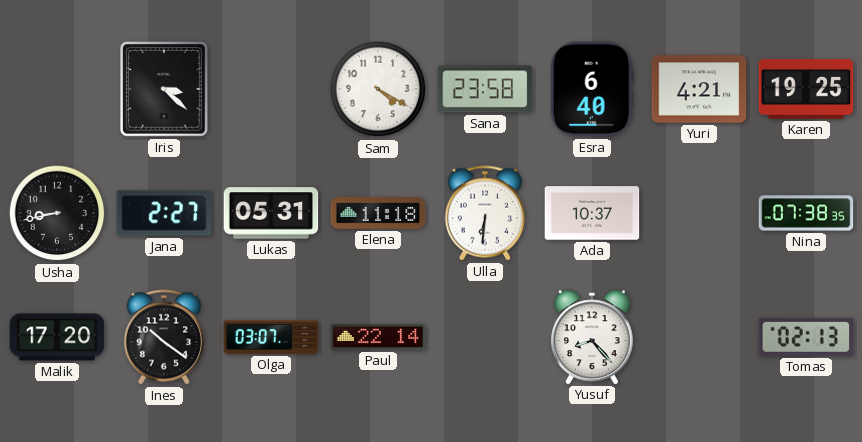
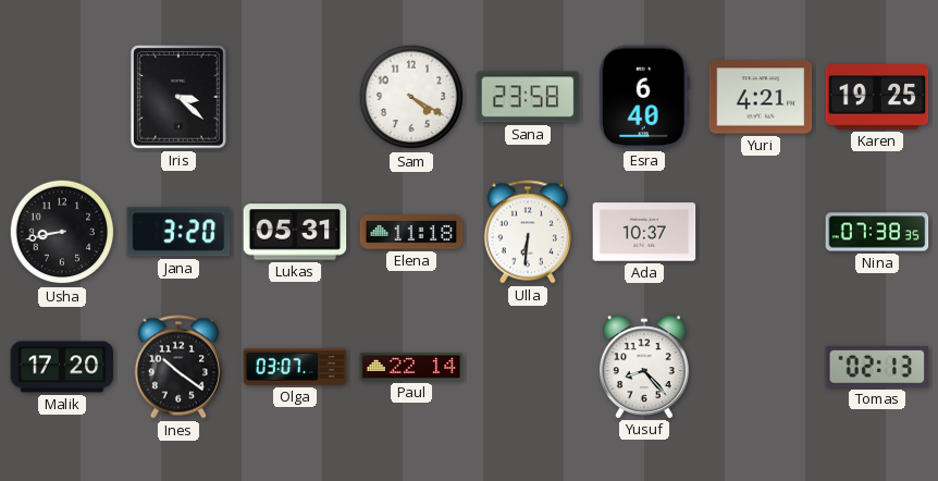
Jana: 2:27 -> 3:20
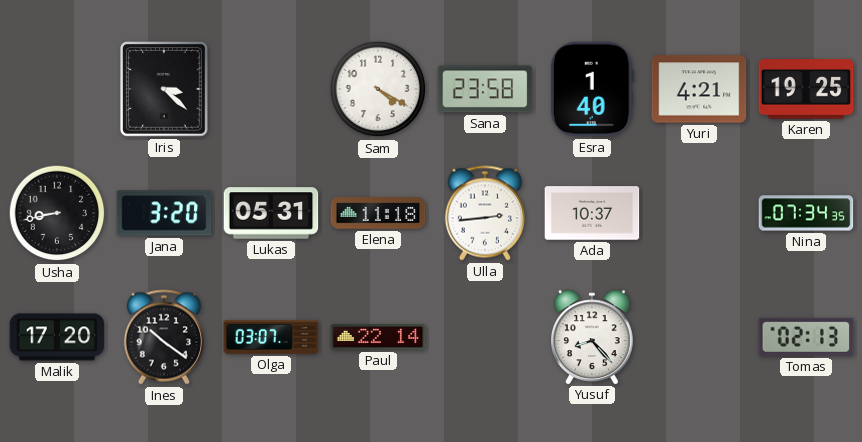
Esra: 6:40 -> 1:40
Ulla: 6:31 -> 2:44
Nina: 07:38 -> 07:34
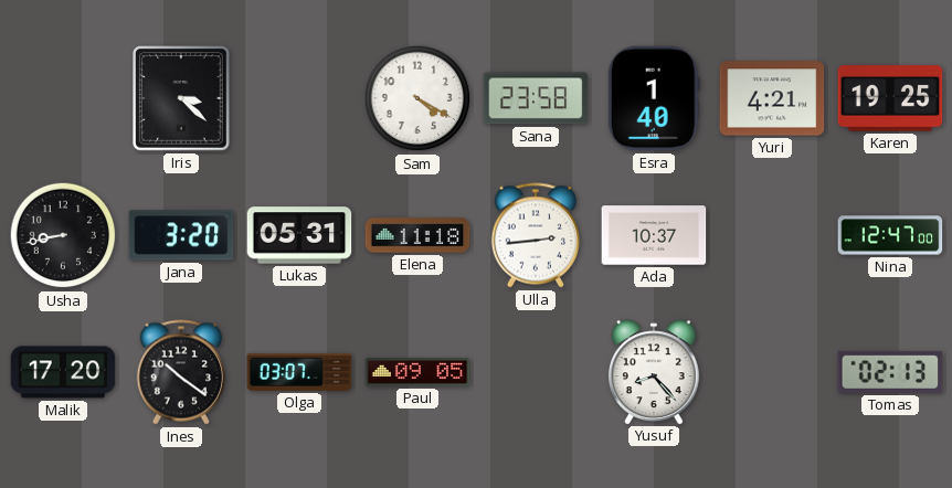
Nina: 07:34 -> 12:47
Paul: 22:14 -> 09:05
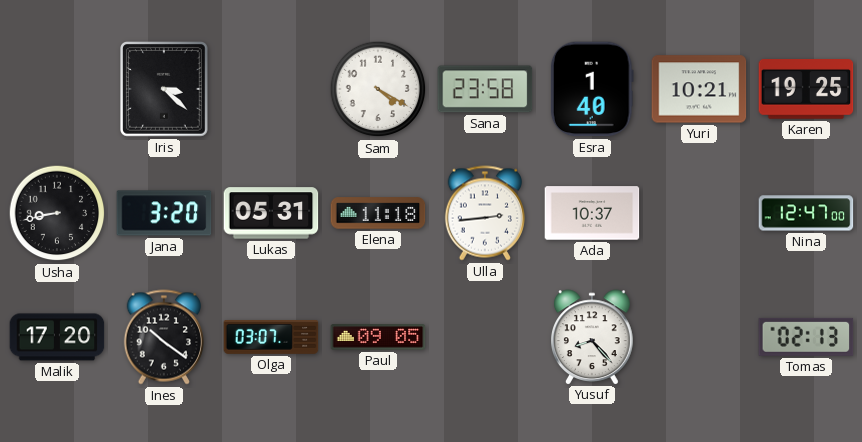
Yuri: 4:21 -> 10:21
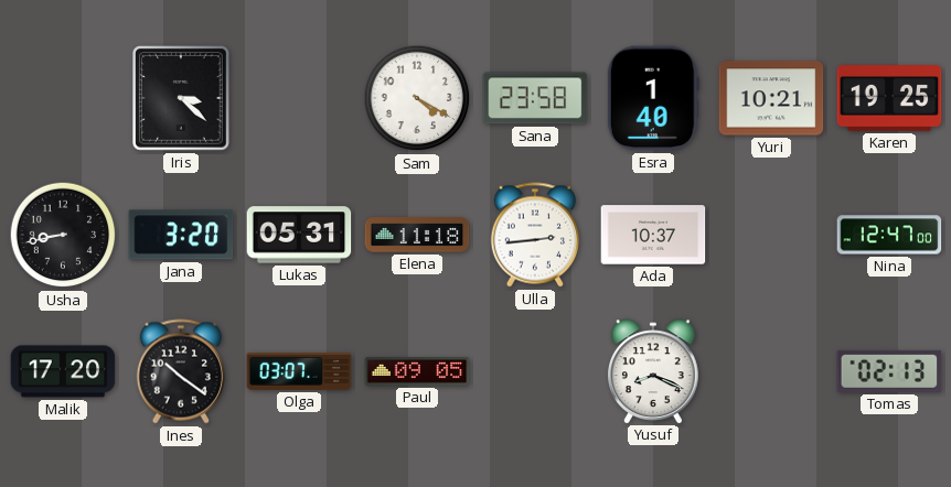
Yusuf: 8:23 -> 8:19
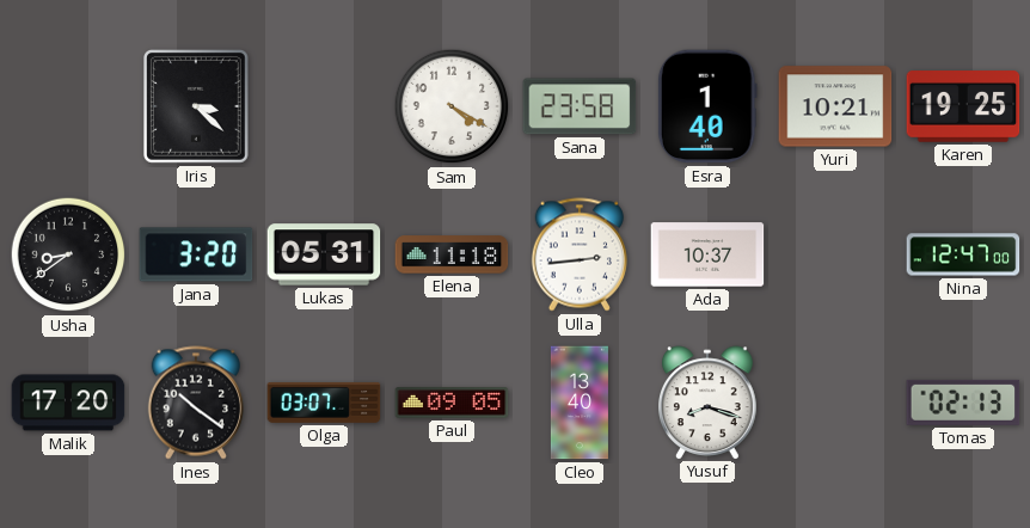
Usha: 8:43 -> 8:39
Cleo: none -> 13:40
Yusuf: 8:19 -> 8:18
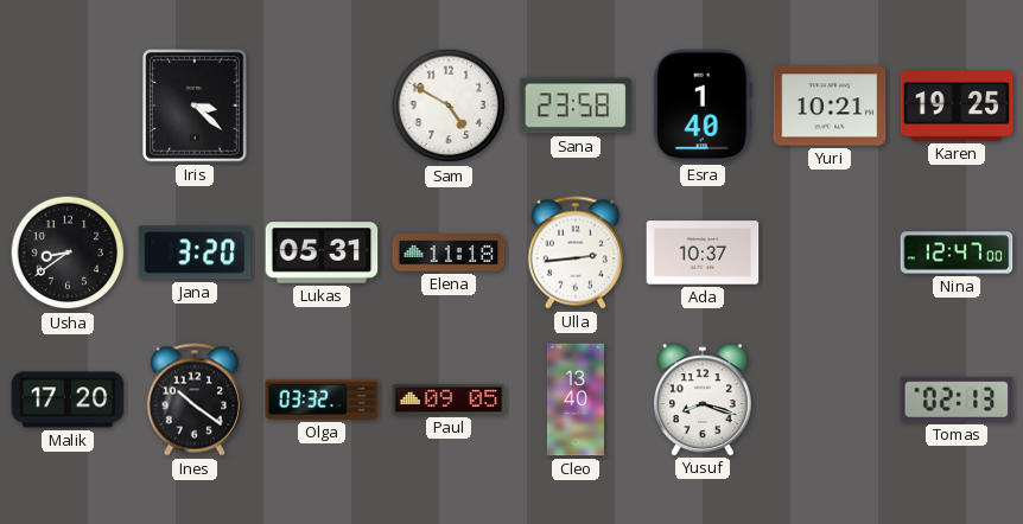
Sam: 4:20 -> 4:50
Olga: 03:07 -> 03:32
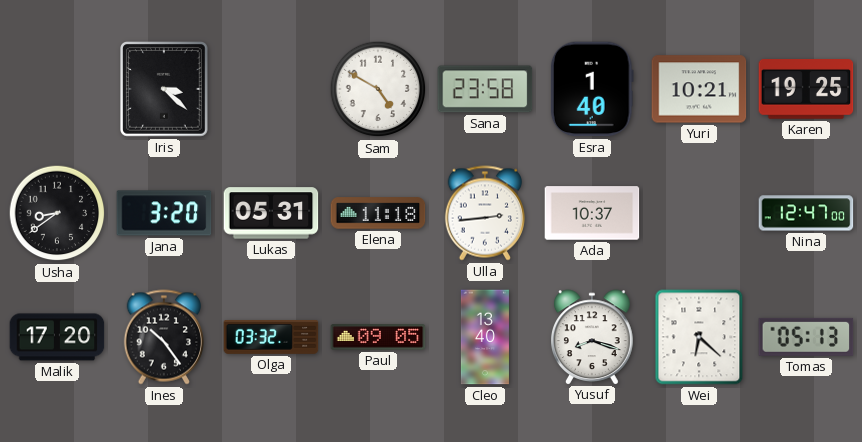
Ines: 10:21 -> 10:24
Wei: none -> 6:22
Tomas: 02:13 -> 05:13
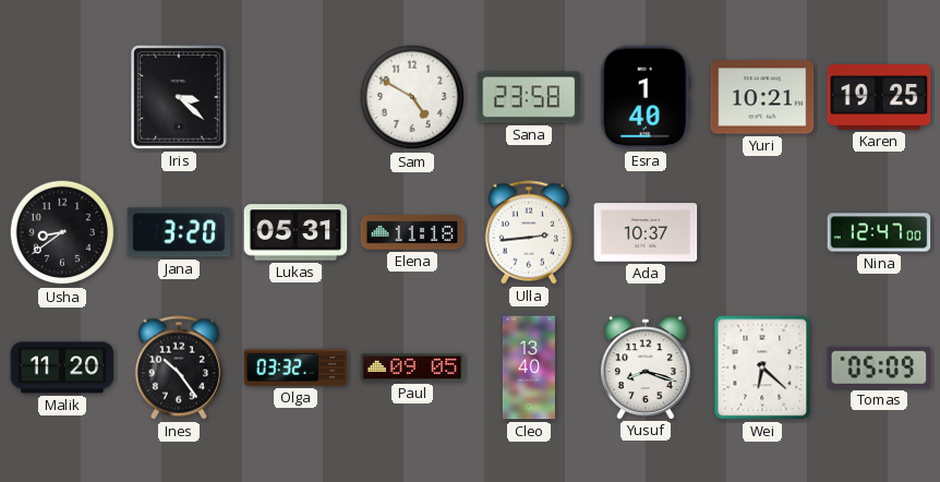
Malik: 17:20 -> 11:20
Tomas: 05:13 -> 05:09
